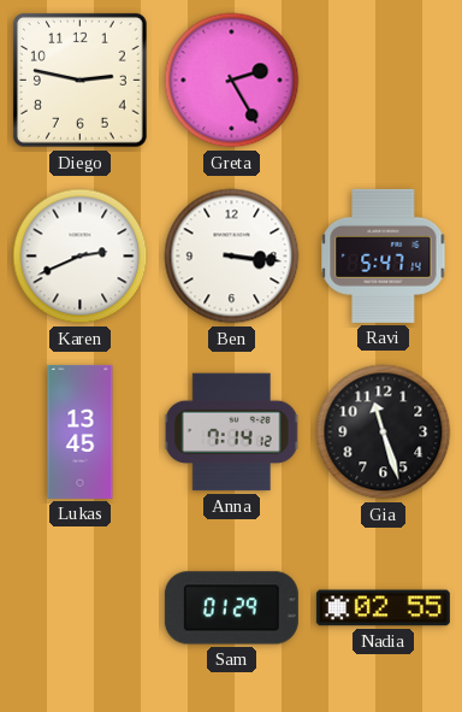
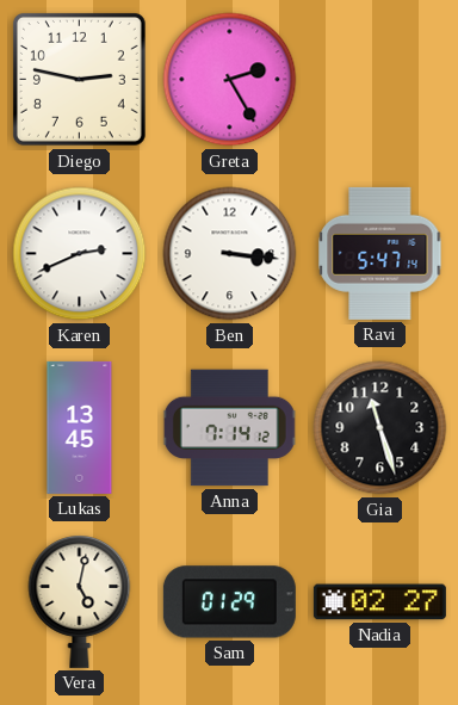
Vera: none -> 5:02
Nadia: 02:55 -> 02:27
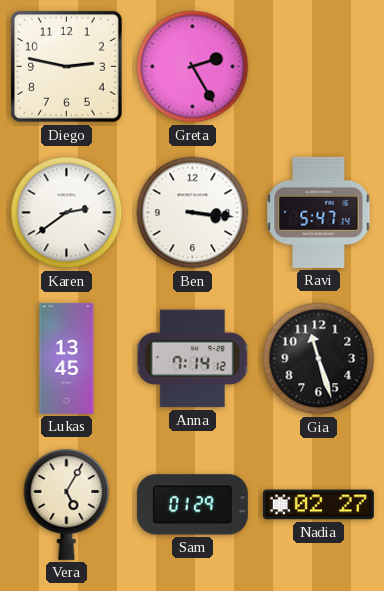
Karen: 2:41 -> 2:39
Vera: 5:02 -> 5:05
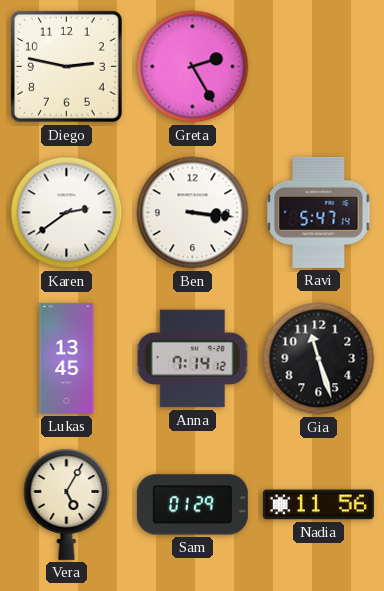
Nadia: 02:27 -> 11:56
